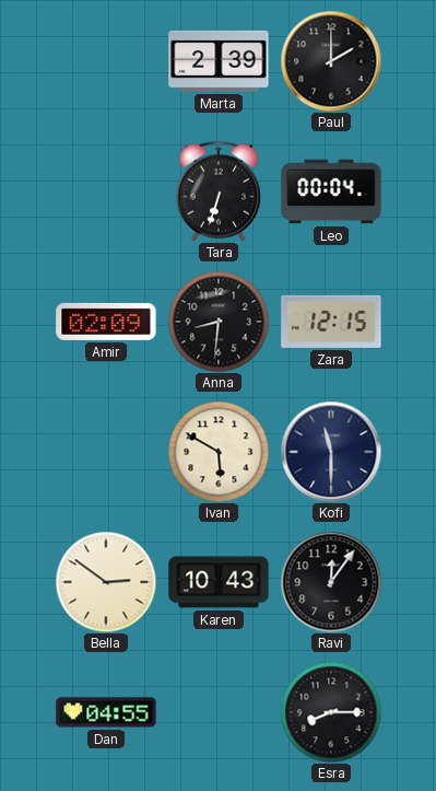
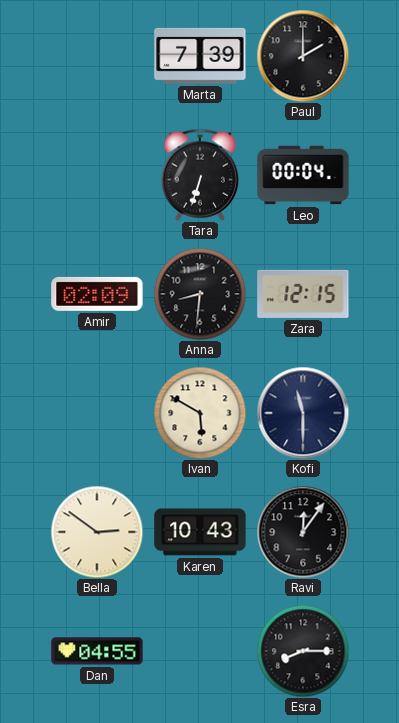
Marta: 2:39 -> 7:39
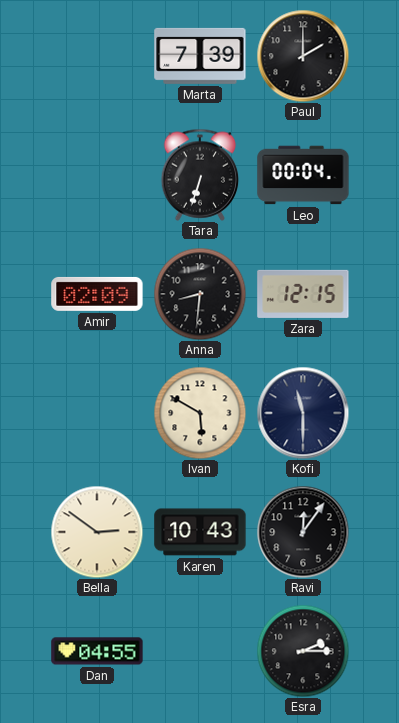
Esra: 8:15 -> 2:15
